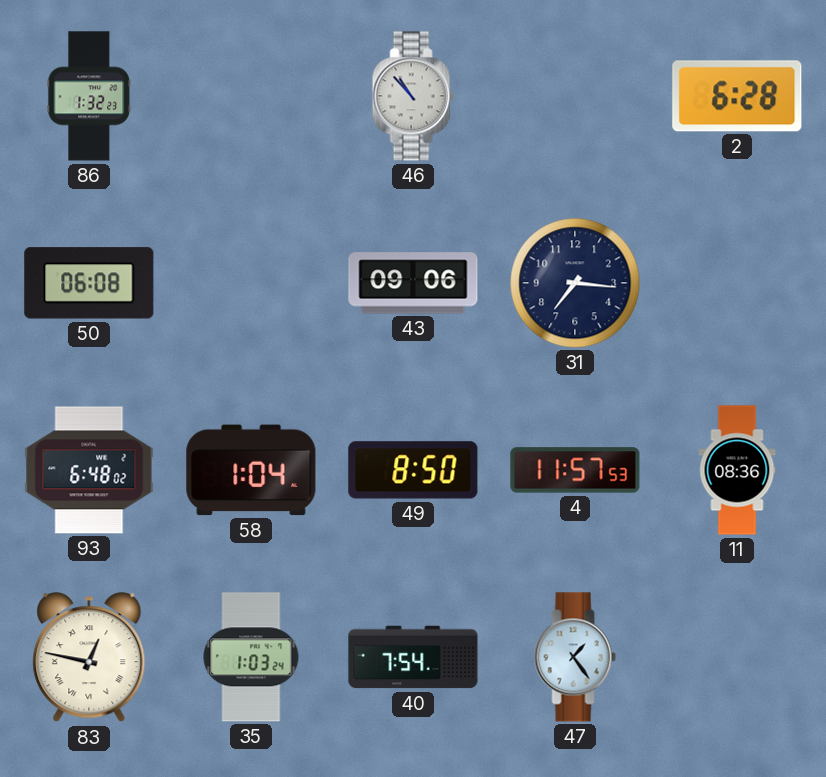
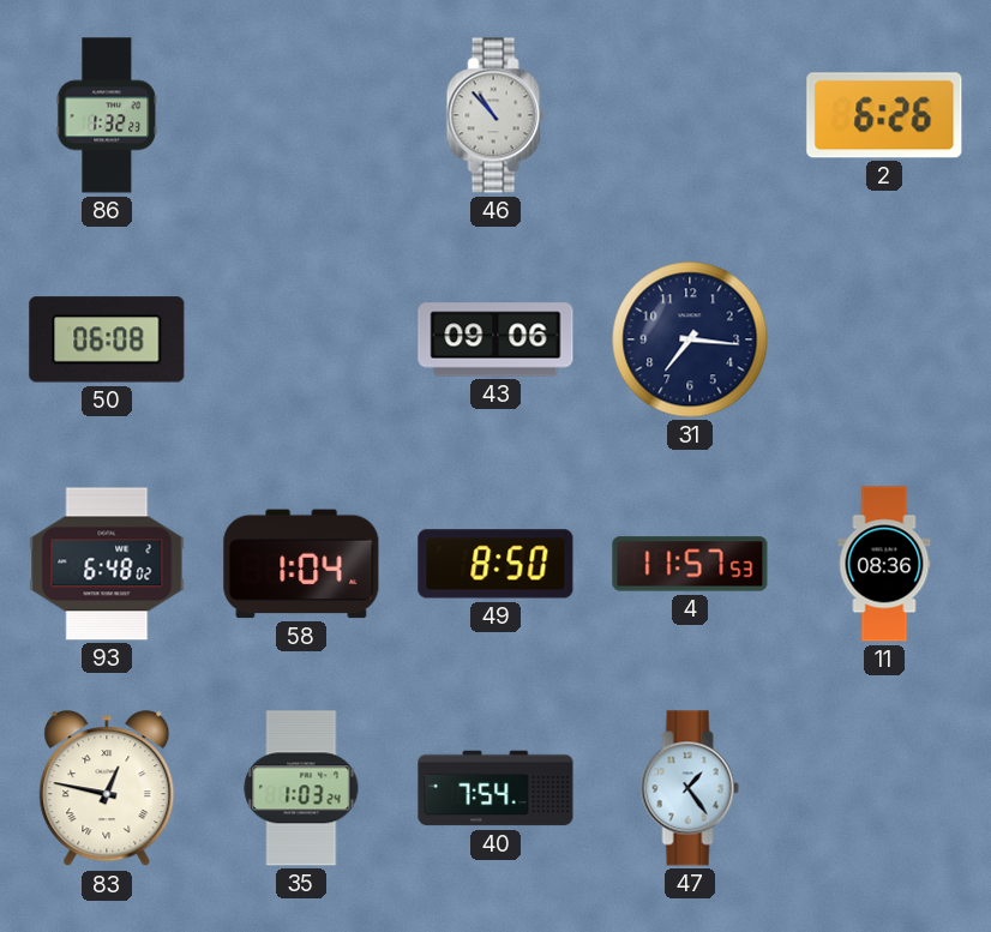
2: 6:28 -> 6:26
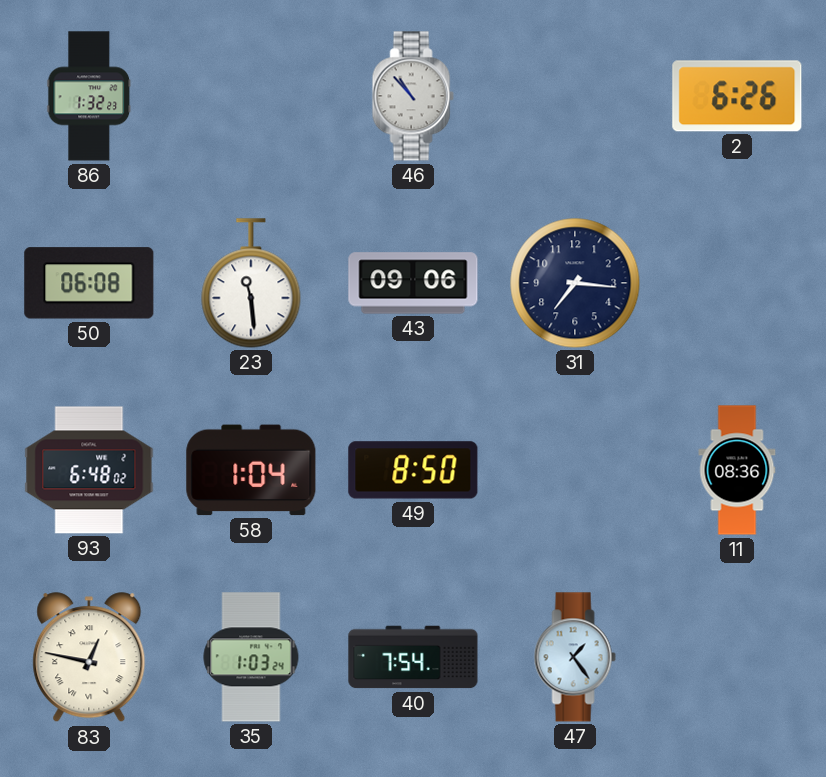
23: none -> 11:29
4: 11:57 -> none
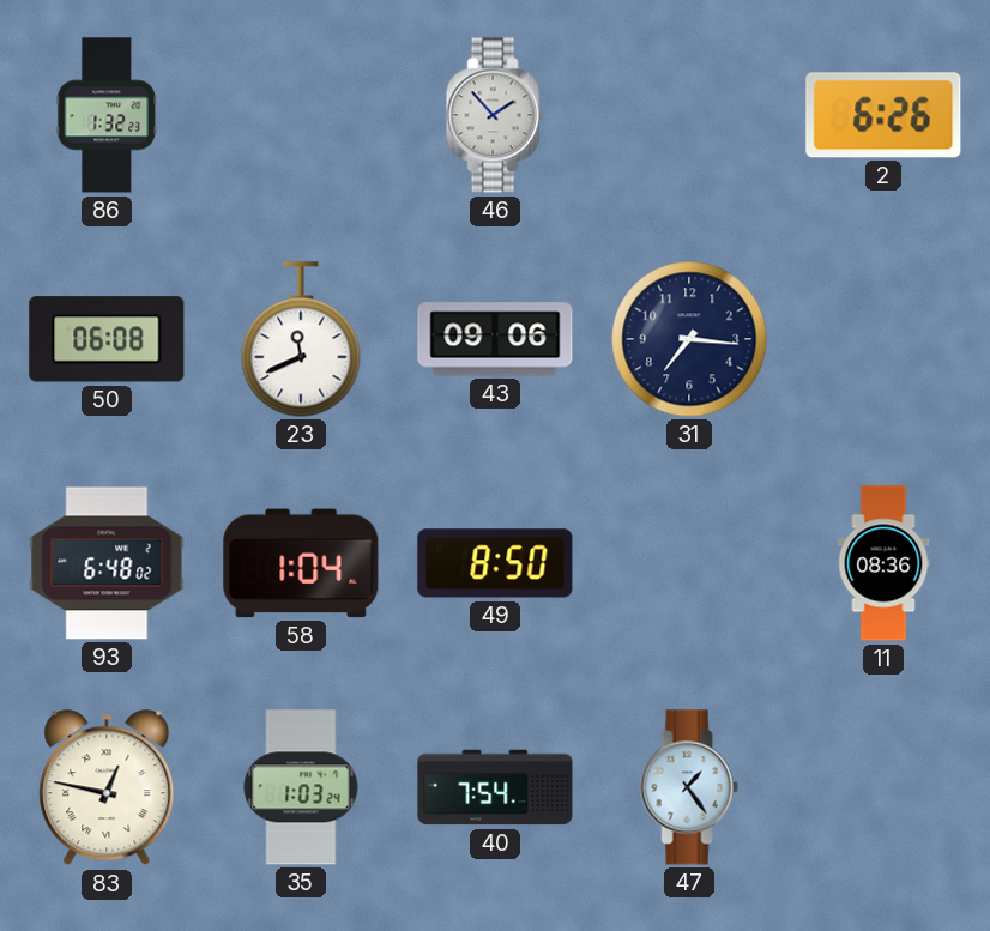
46: 10:53 -> 1:53
23: 11:29 -> 11:41
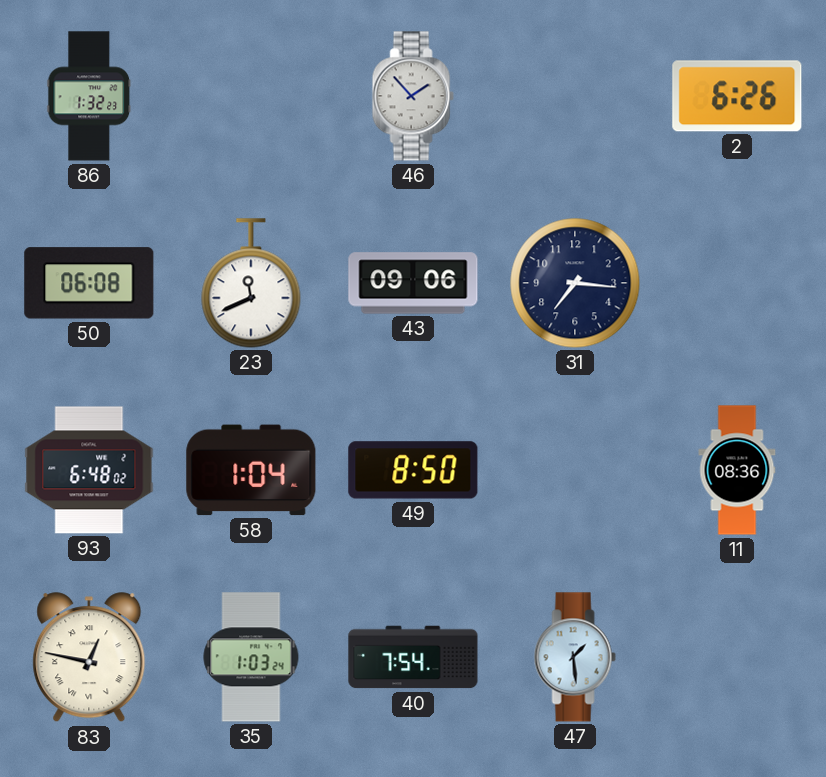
47: 1:24 -> 1:29
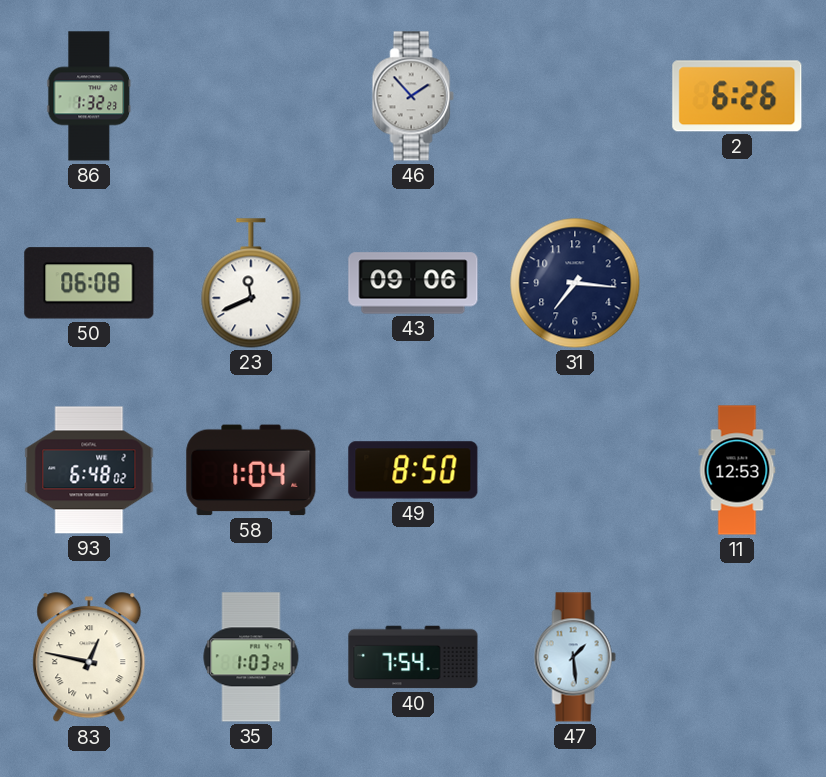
11: 08:36 -> 12:53
